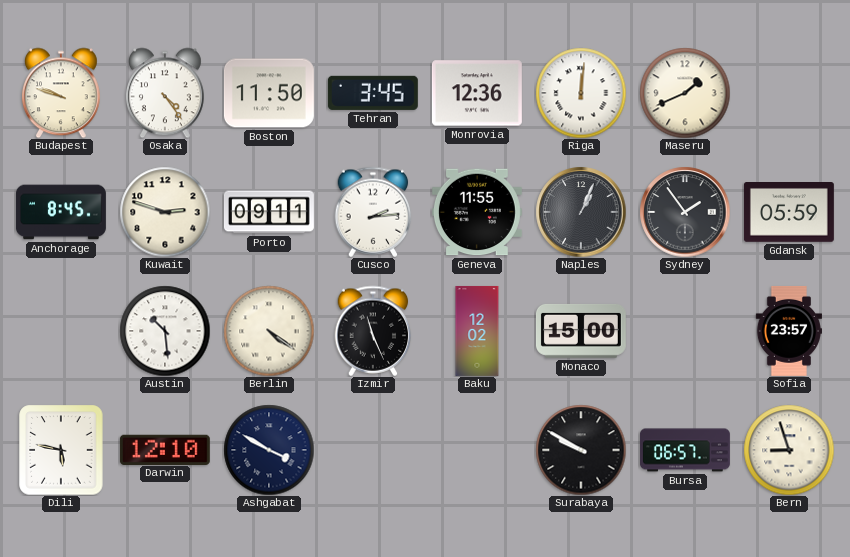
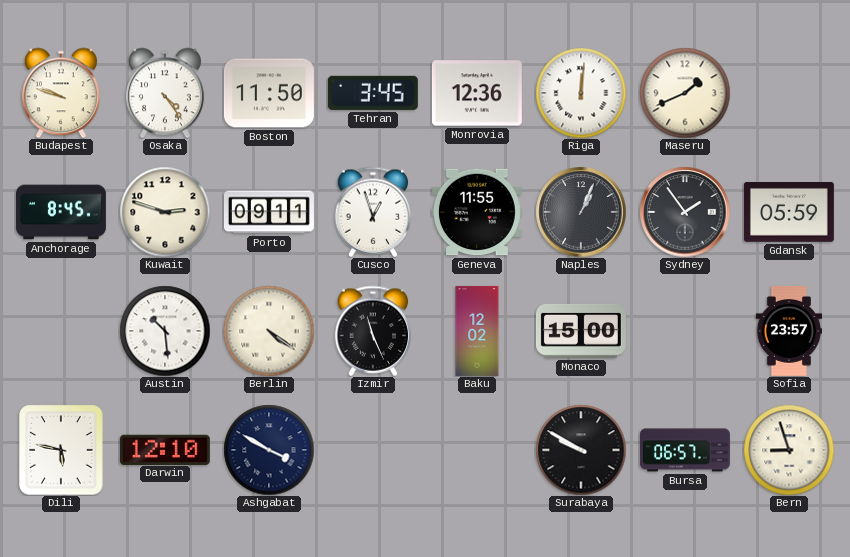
Cusco: 2:14 -> 12:57
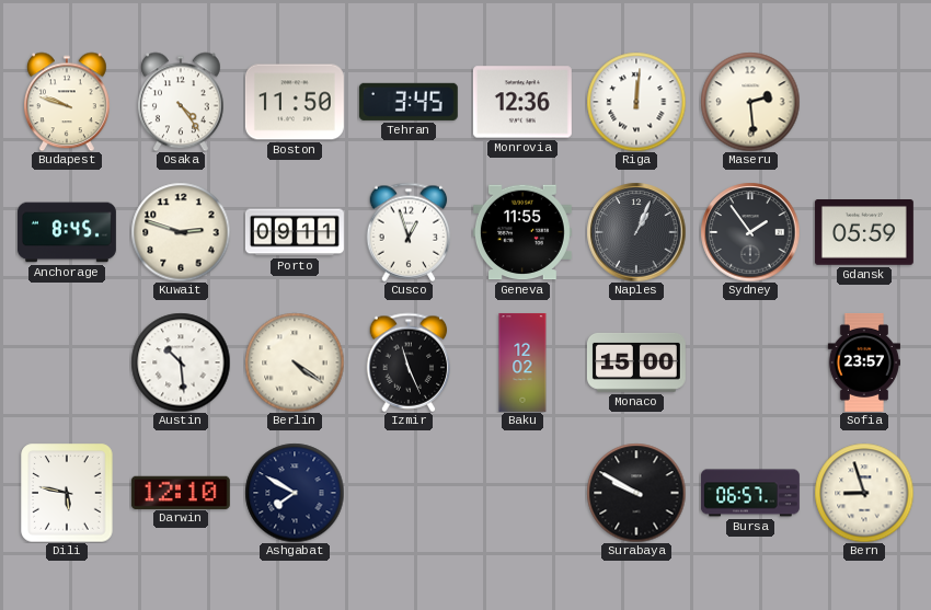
Maseru: 1:41 -> 2:29
Ashgabat: 3:50 -> 7:50
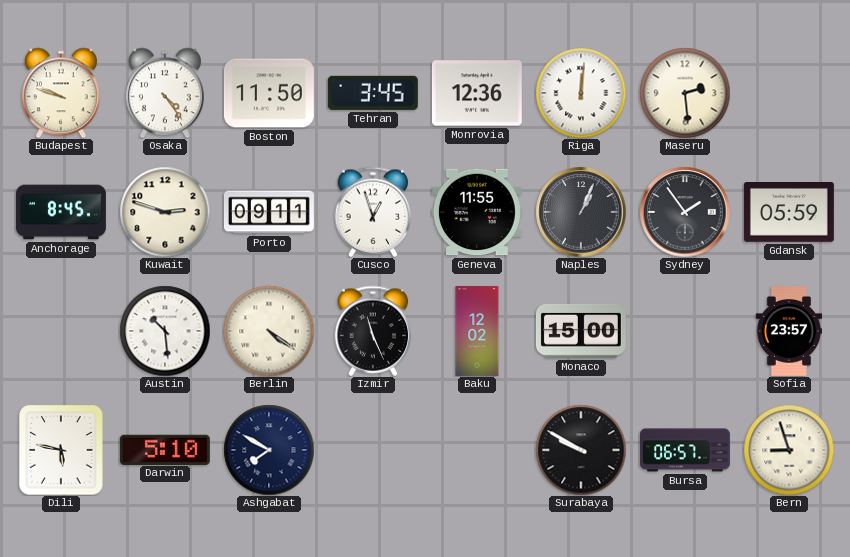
Darwin: 12:10 -> 5:10
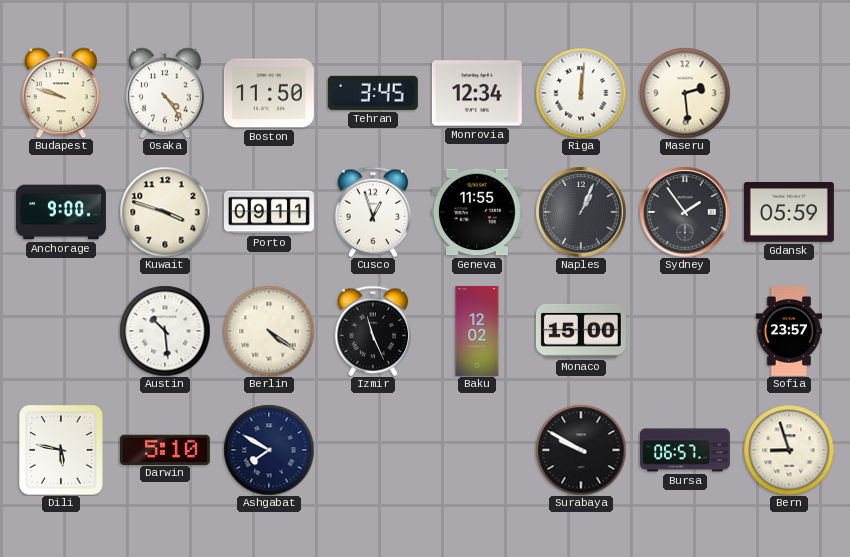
Monrovia: 12:36 -> 12:34
Anchorage: 8:45 -> 9:00
Kuwait: 2:48 -> 3:48
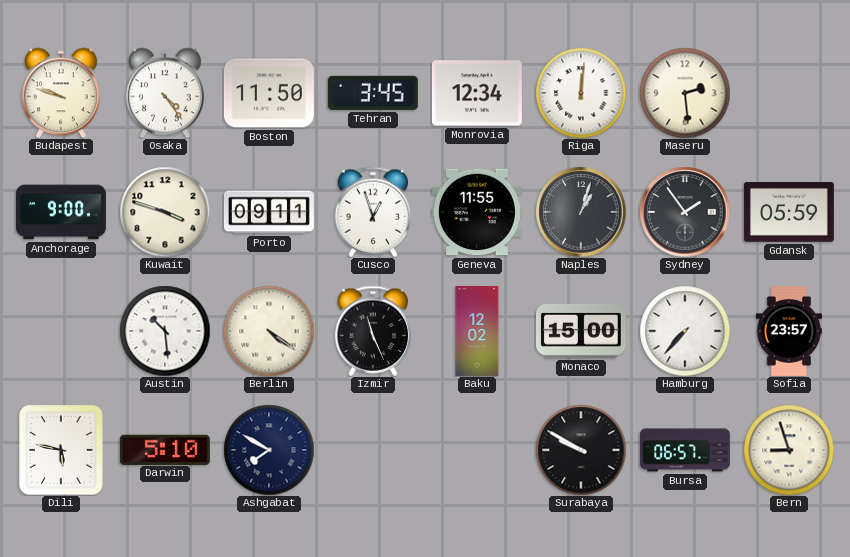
Naples: 1:04 -> 1:03
Hamburg: none -> 7:37
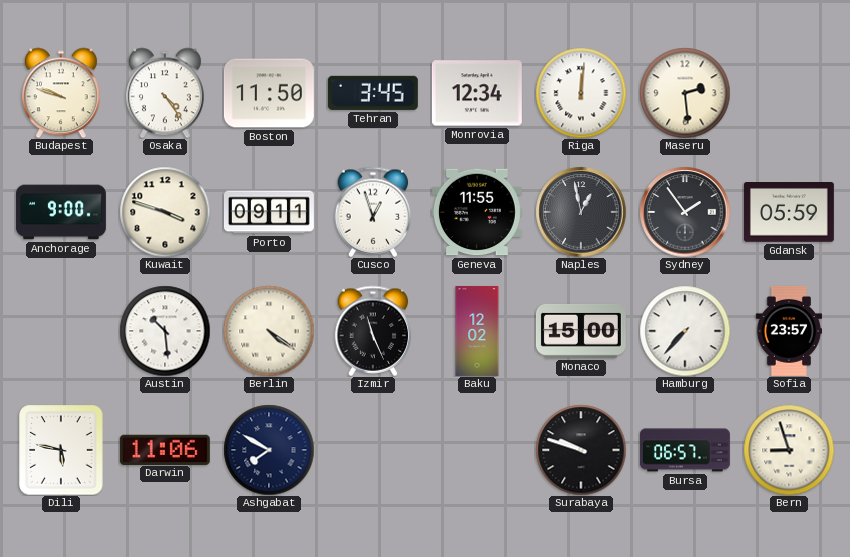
Naples: 1:03 -> 12:58
Darwin: 5:10 -> 11:06
Surabaya: 9:50 -> 9:48
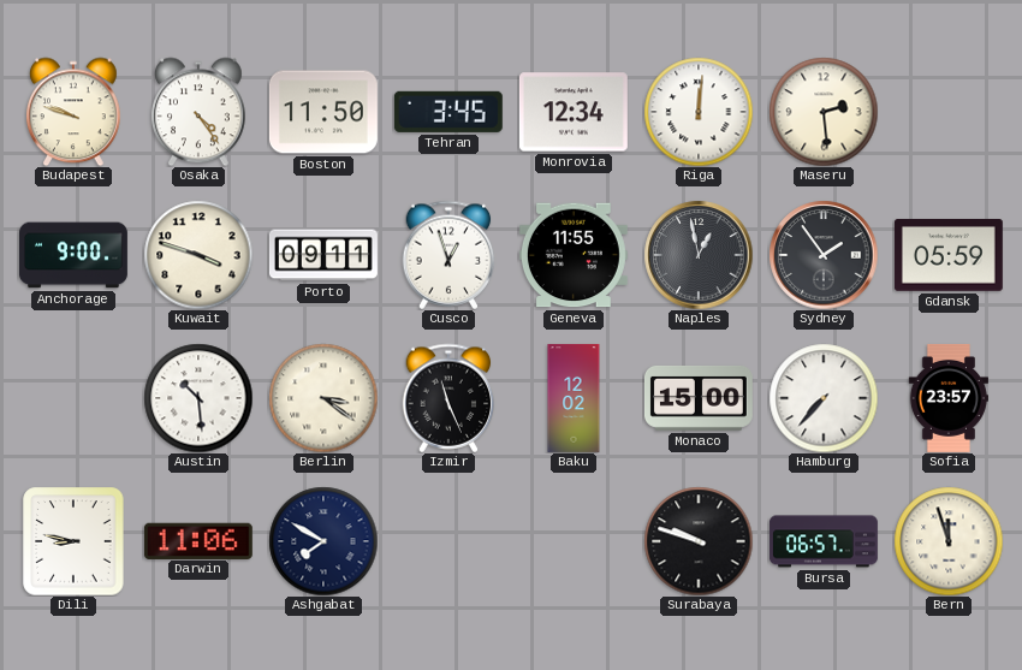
Berlin: 4:21 -> 3:21
Dili: 5:47 -> 8:47
Bern: 8:57 -> 11:57
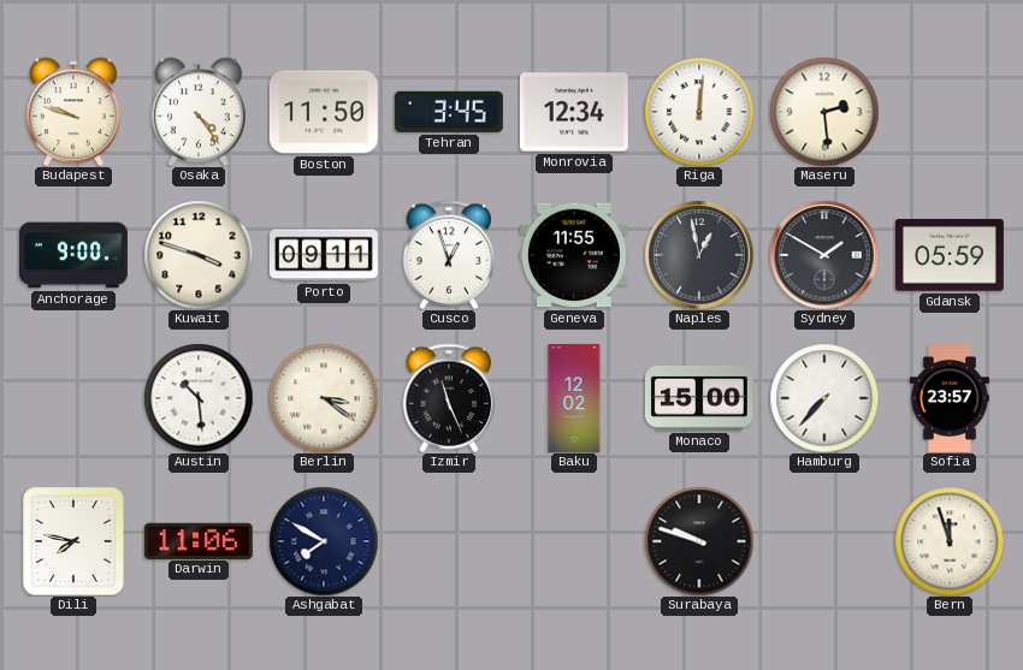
Sydney: 1:54 -> 1:50
Dili: 8:47 -> 7:47
Bursa: 06:57 -> none
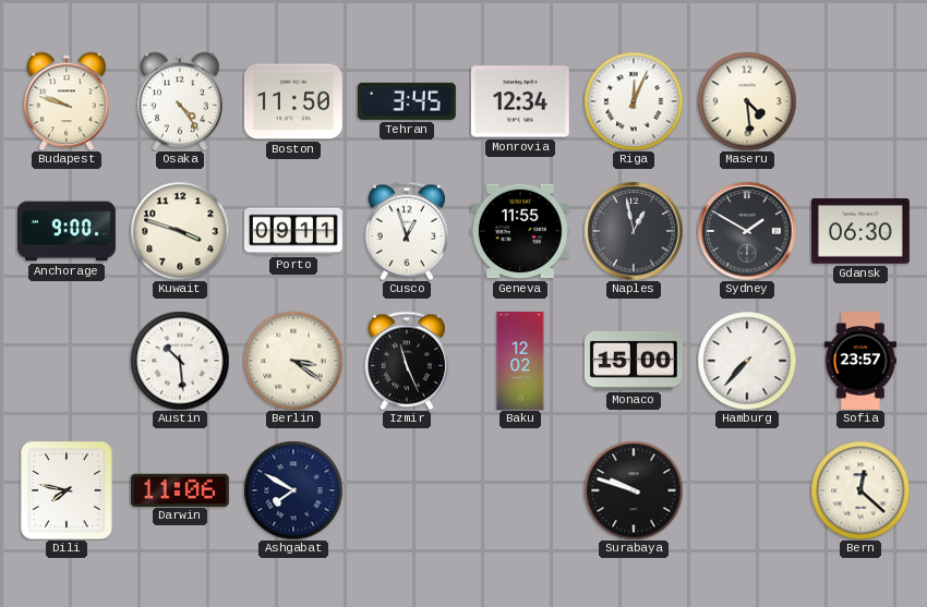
Riga: 12:01 -> 12:04
Maseru: 2:29 -> 4:29
Gdansk: 05:59 -> 06:30
Bern: 11:57 -> 12:22
